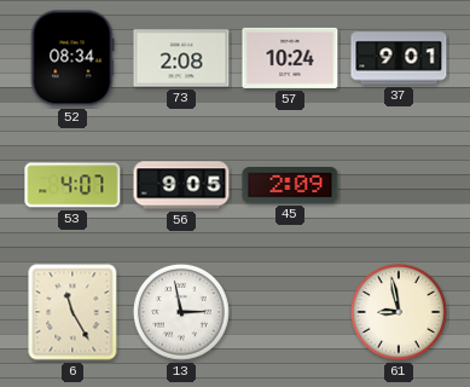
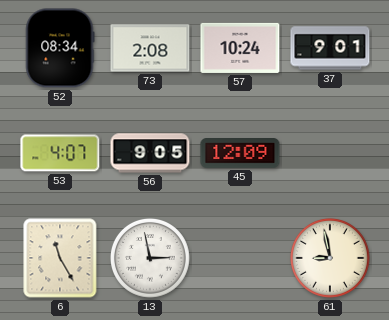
45: 2:09 -> 12:09
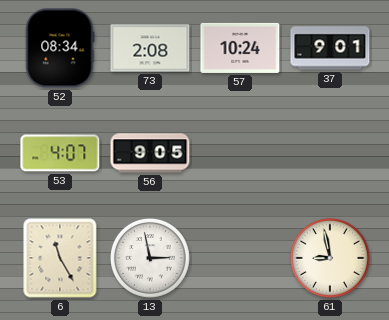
45: 12:09 -> none
